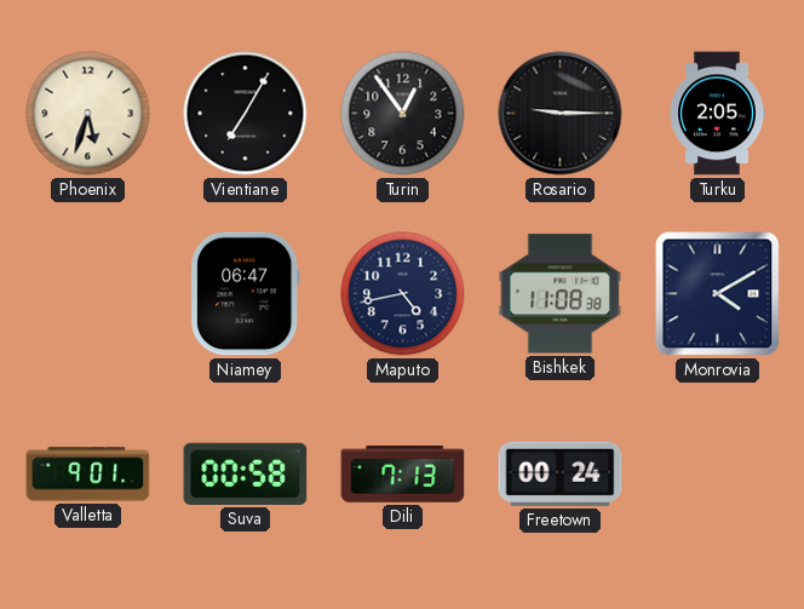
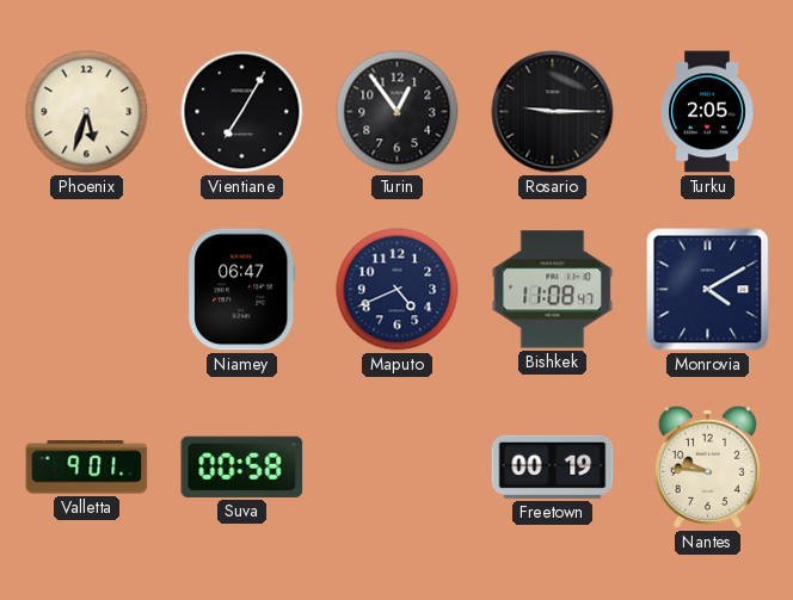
Maputo: 4:43 -> 4:41
Bishkek: 11:08:38 -> 11:08:47
Dili: 7:13 -> none
Freetown: 00:24 -> 00:19
Nantes: none -> 9:46
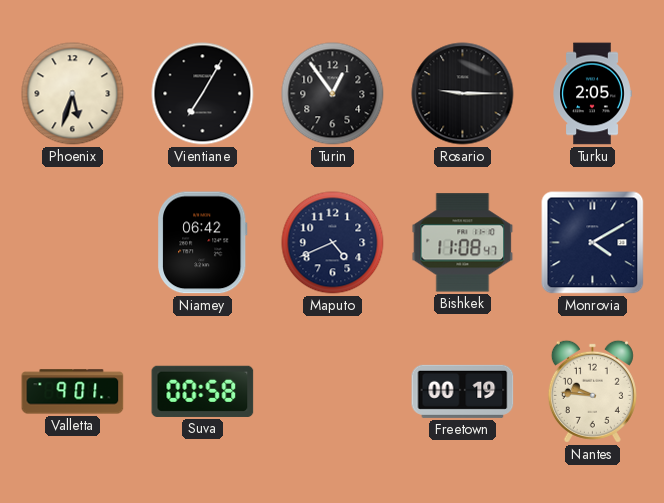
Niamey: 06:47 -> 06:42
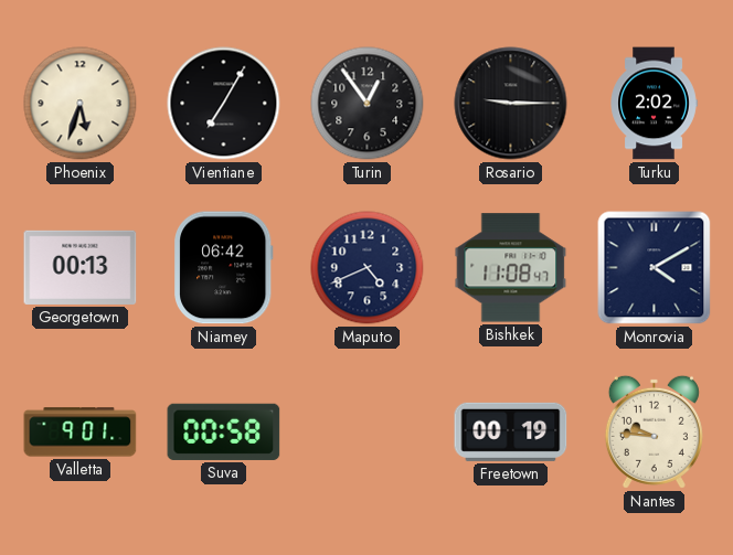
Turku: 2:05 -> 2:02
Georgetown: none -> 00:13
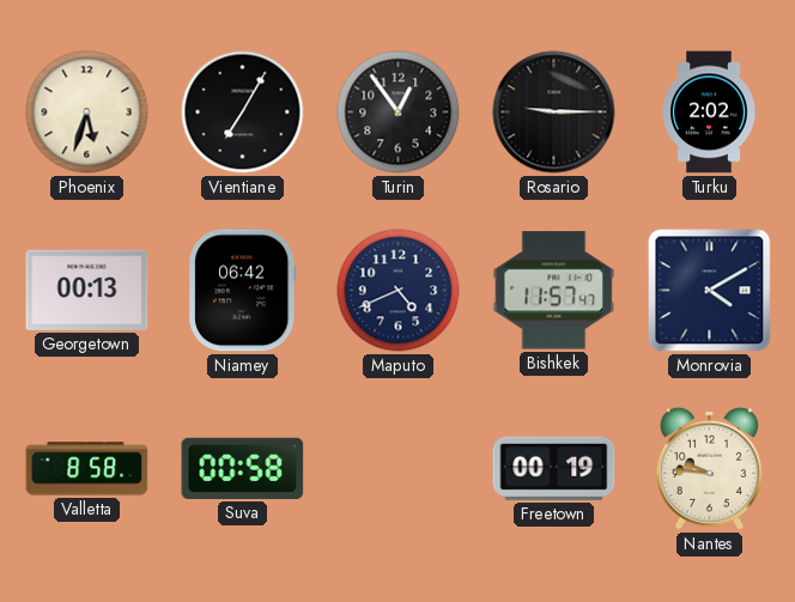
Bishkek: 11:08 -> 11:57
Valletta: 9:01 -> 8:58
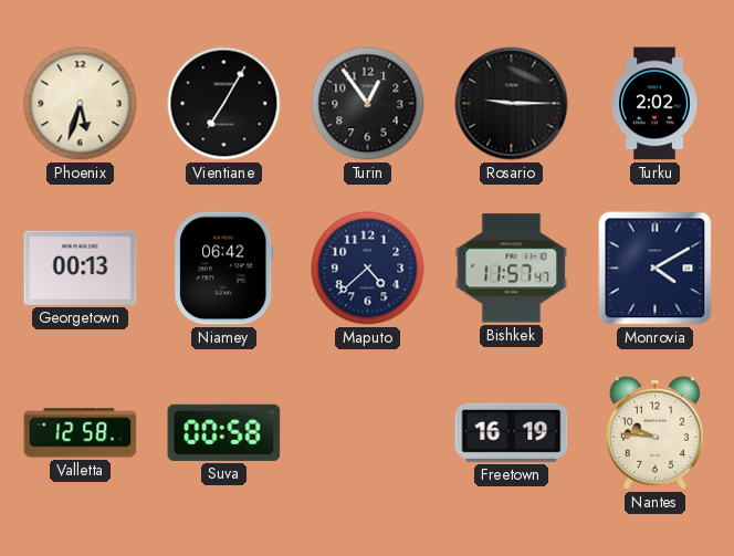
Maputo: 4:41 -> 4:38
Valletta: 8:58 -> 12:58
Freetown: 00:19 -> 16:19
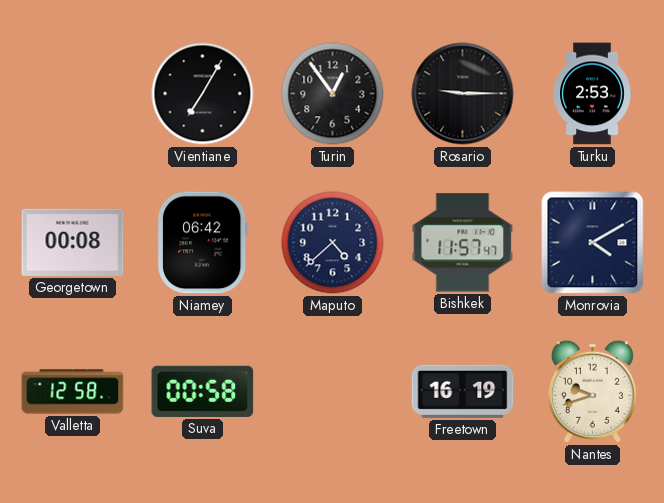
Phoenix: 5:33 -> none
Turku: 2:02 -> 2:53
Georgetown: 00:13 -> 00:08
Nantes: 9:46 -> 9:42
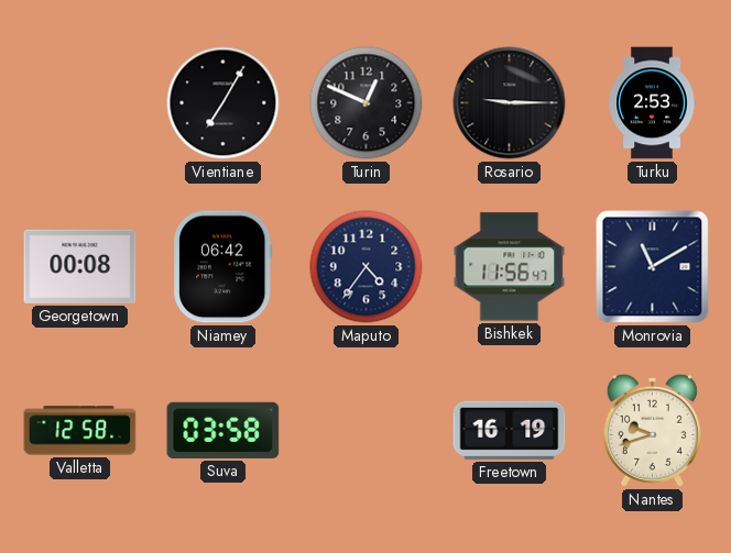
Turin: 12:54 -> 12:49
Maputo: 4:38 -> 4:36
Bishkek: 11:57 -> 11:56
Monrovia: 4:10 -> 11:10
Suva: 00:58 -> 03:58
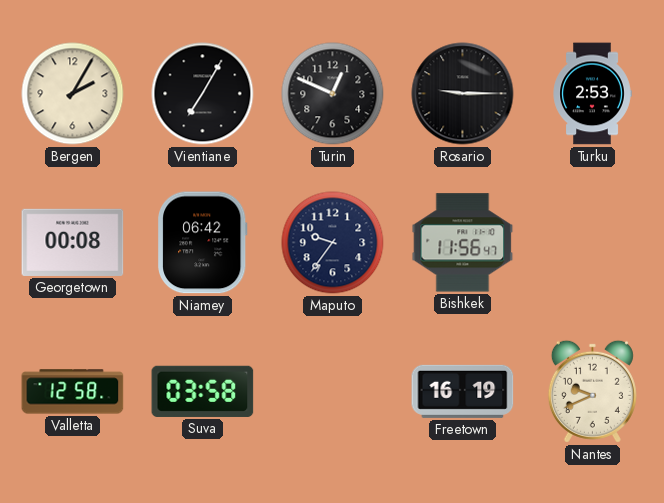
Bergen: none -> 2:05
Maputo: 4:36 -> 9:36
Monrovia: 11:10 -> none
Nantes: 9:42 -> 9:41
